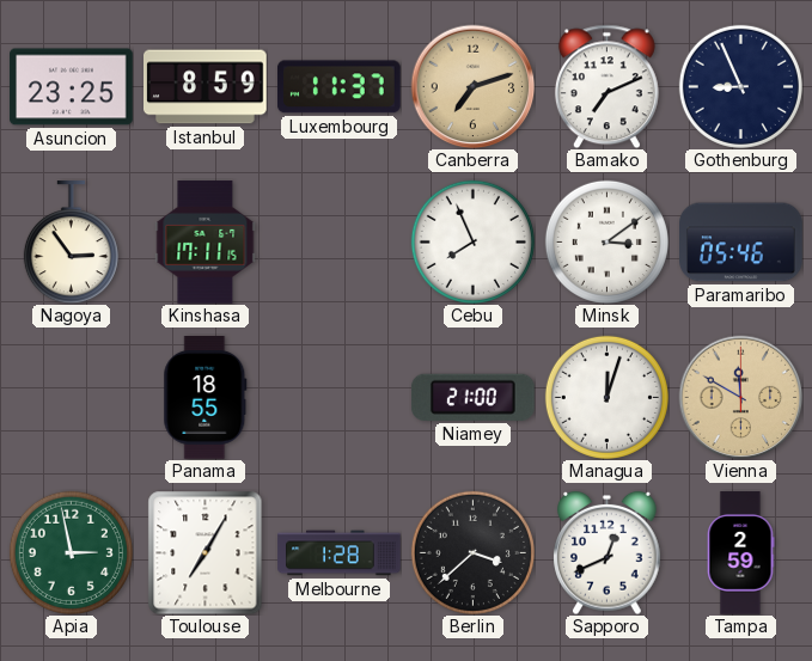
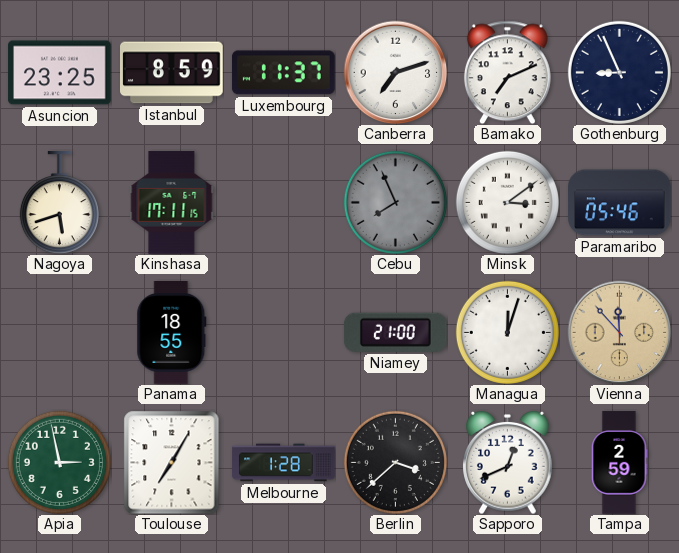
Canberra dial: champagne -> white
Nagoya: 2:54 -> 5:42
Cebu dial: white -> grey
Vienna: 11:50 -> 11:53
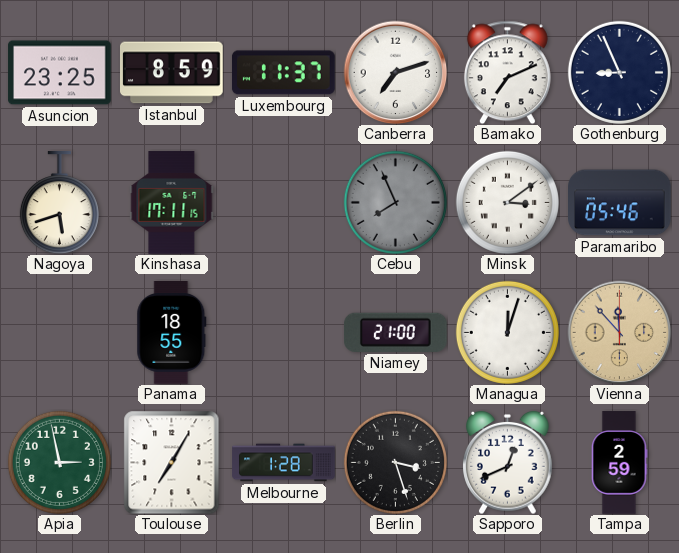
Berlin: 3:38 -> 3:27
